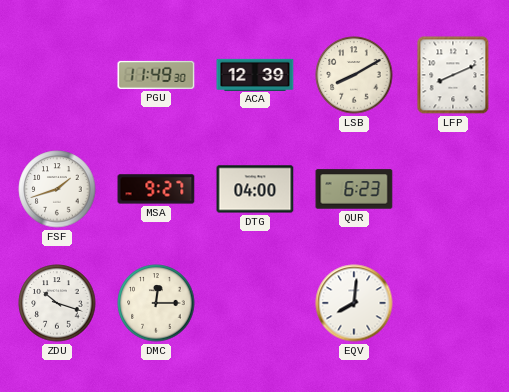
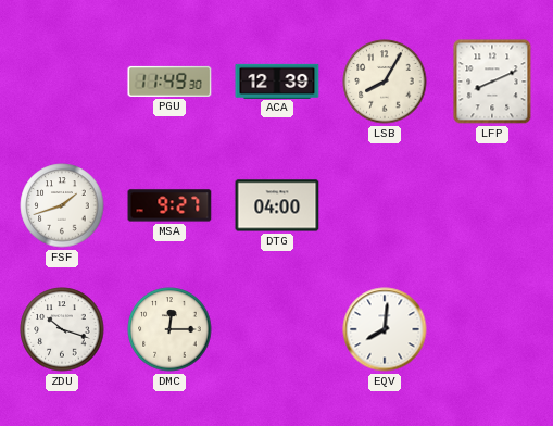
LSB: 8:10 -> 8:05
QUR: 6:23 -> none
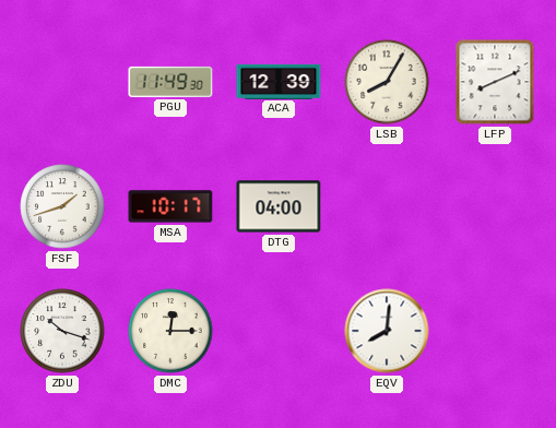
MSA: 9:27 -> 10:17
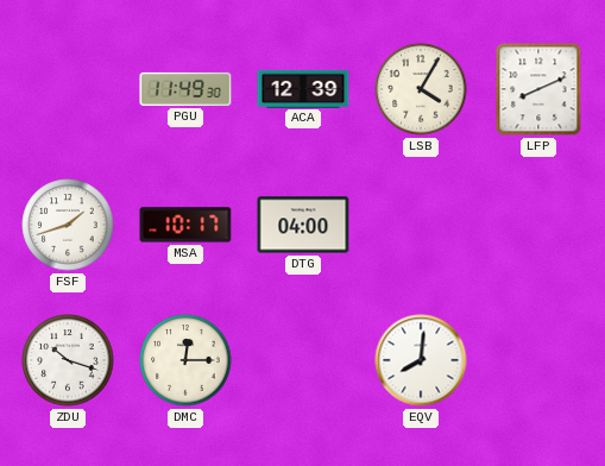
LSB: 8:05 -> 4:05
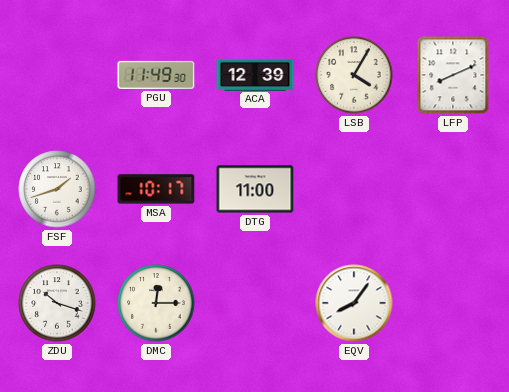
DTG: 04:00 -> 11:00
EQV: 8:01 -> 8:06
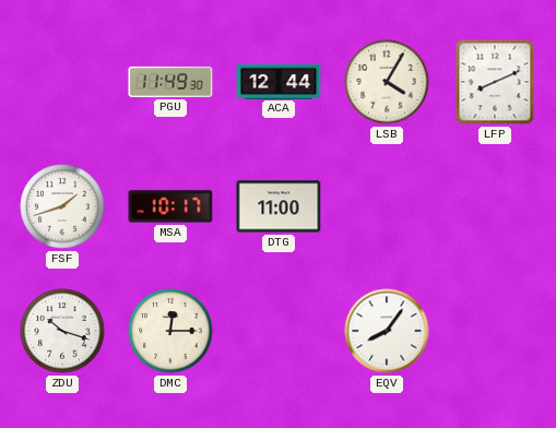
ACA: 12:39 -> 12:44
